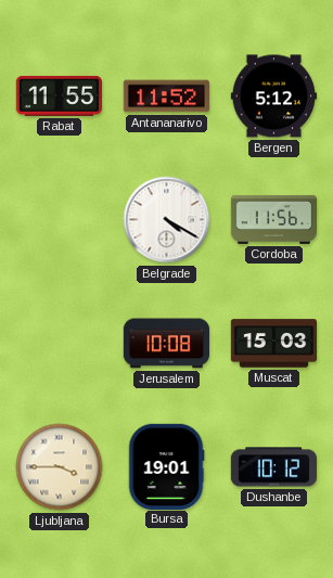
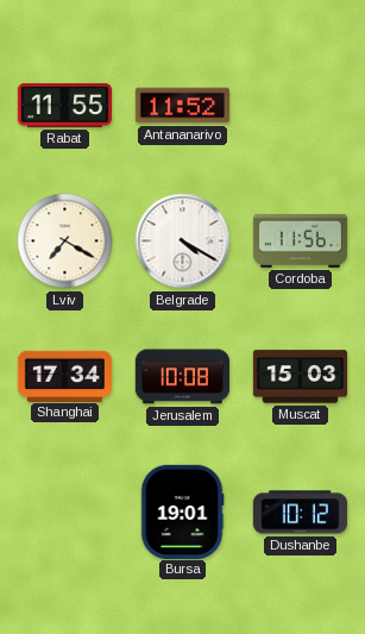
Bergen: 5:12 -> none
Lviv: none -> 7:20
Shanghai: none -> 17:34
Ljubljana: 3:45 -> none
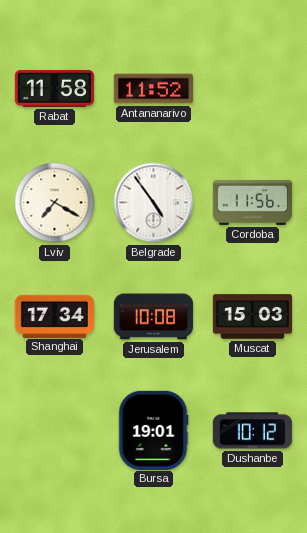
Rabat: 11:55 -> 11:58
Belgrade: 4:20 -> 4:54
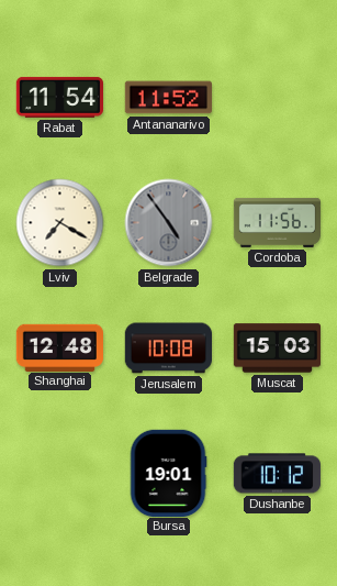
Rabat: 11:58 -> 11:54
Belgrade dial: white -> grey
Shanghai: 17:34 -> 12:48
